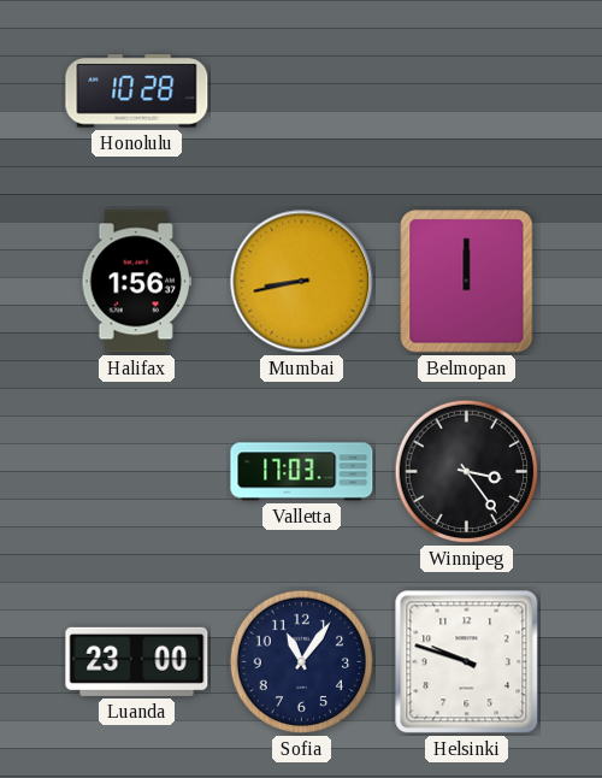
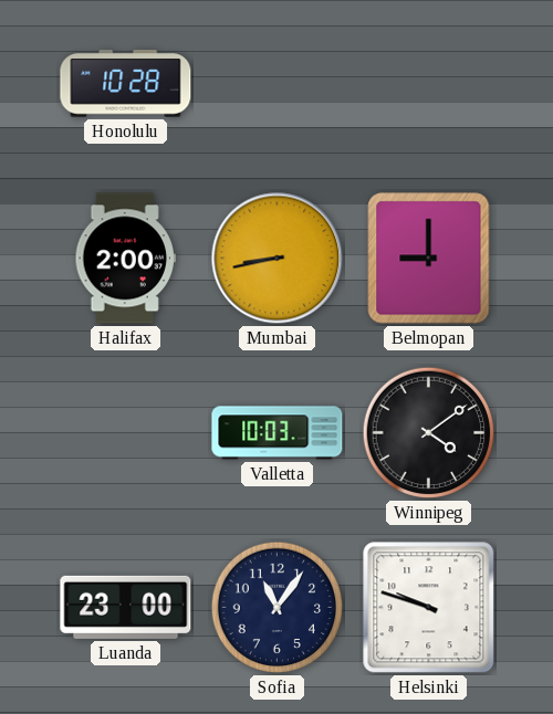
Halifax: 1:56 -> 2:00
Belmopan: 12:00 -> 9:00
Valletta: 17:03 -> 10:03
Winnipeg: 3:24 -> 4:09
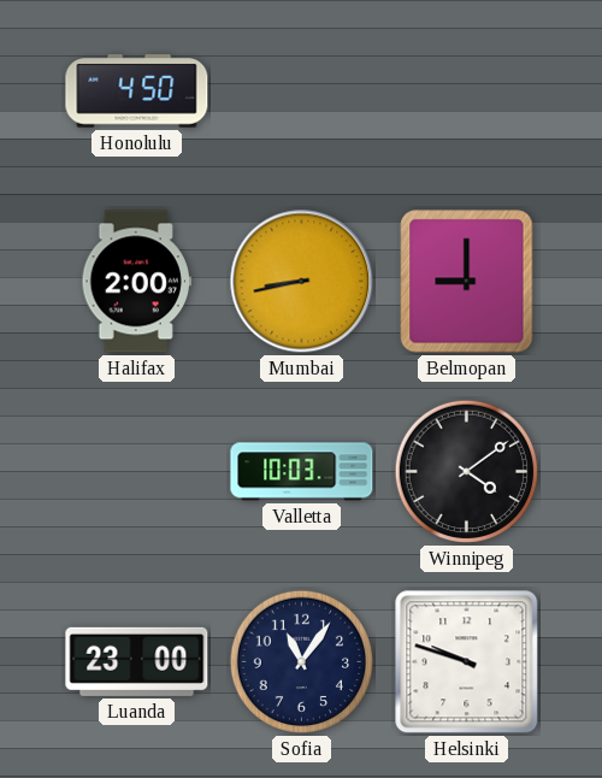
Honolulu: 10:28 -> 4:50
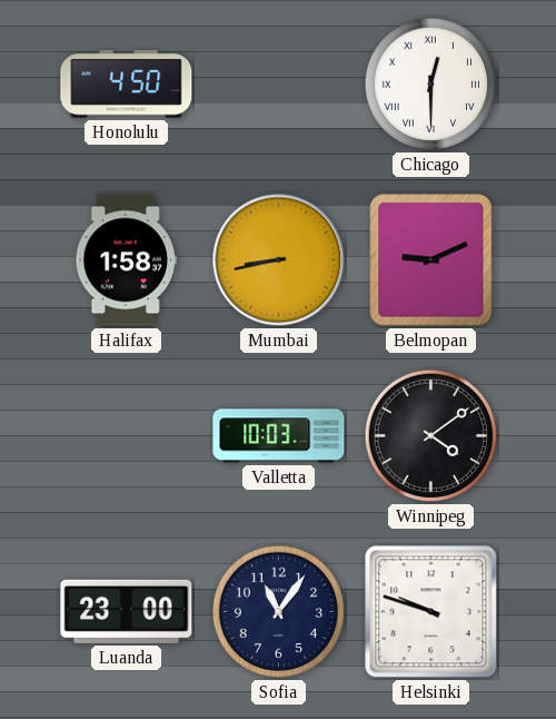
Chicago: none -> 12:30
Halifax: 2:00 -> 1:58
Belmopan: 9:00 -> 9:11
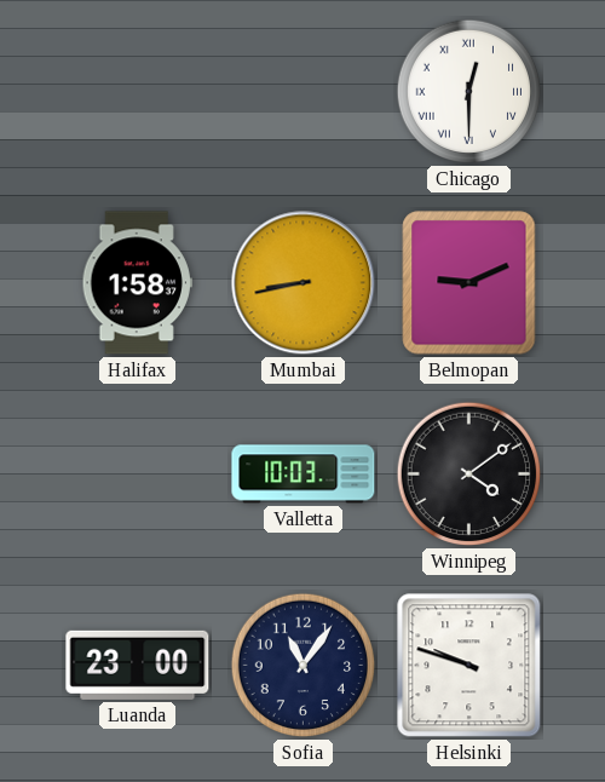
Honolulu: 4:50 -> none
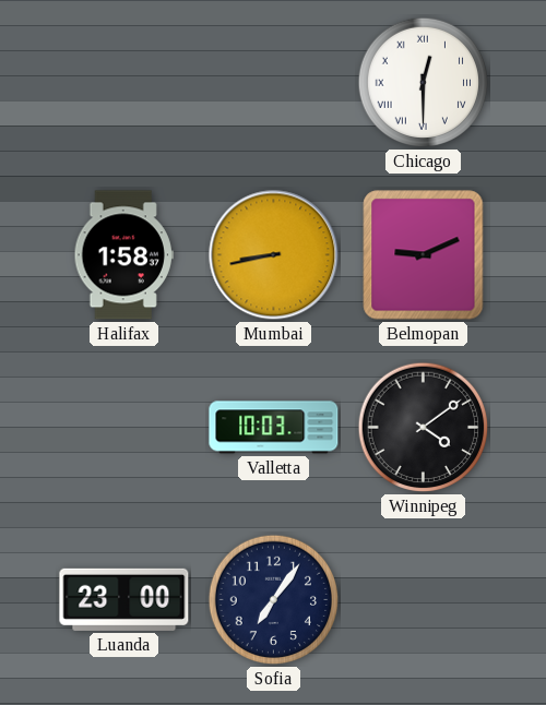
Sofia: 11:06 -> 7:06
Helsinki: 9:48 -> none
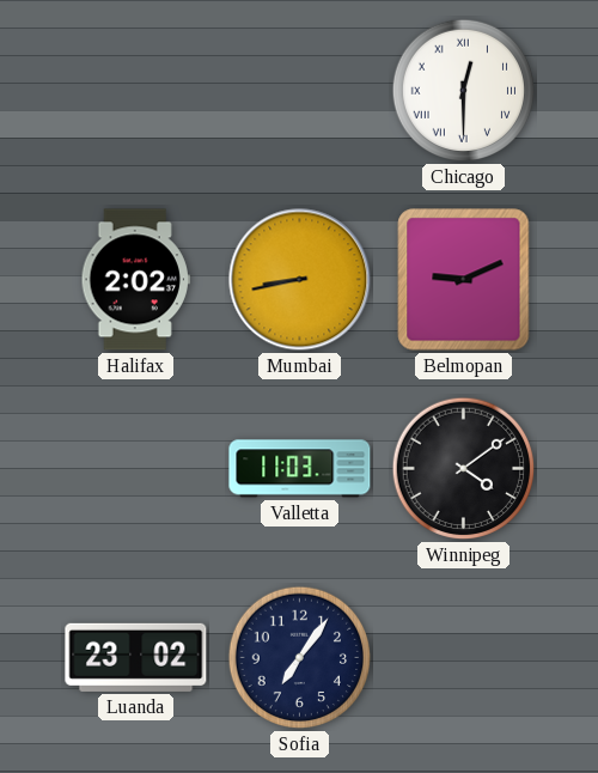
Halifax: 1:58 -> 2:02
Valletta: 10:03 -> 11:03
Luanda: 23:00 -> 23:02
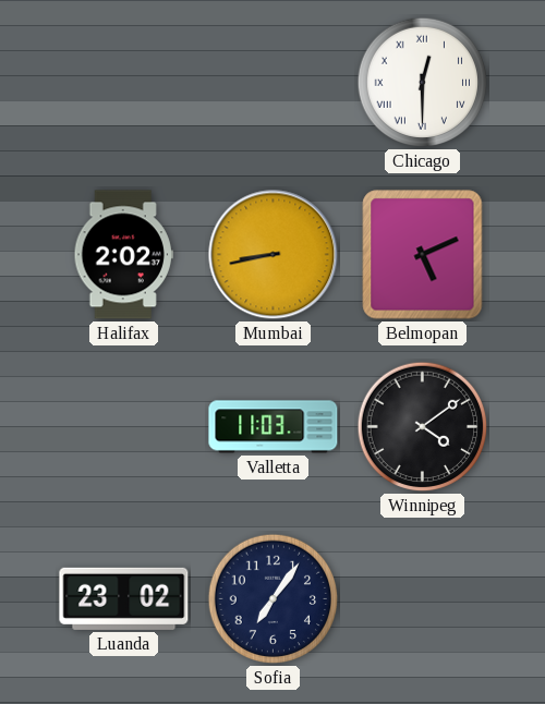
Belmopan: 9:11 -> 5:11
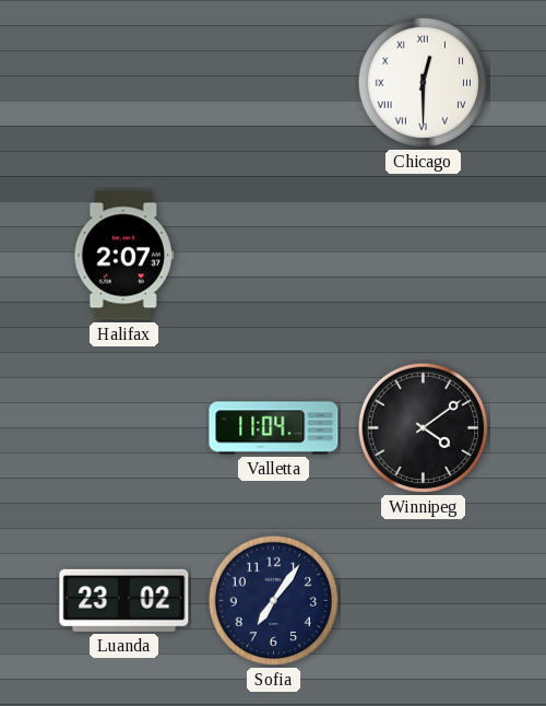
Halifax: 2:02 -> 2:07
Mumbai: 8:43 -> none
Belmopan: 5:11 -> none
Valletta: 11:03 -> 11:04
